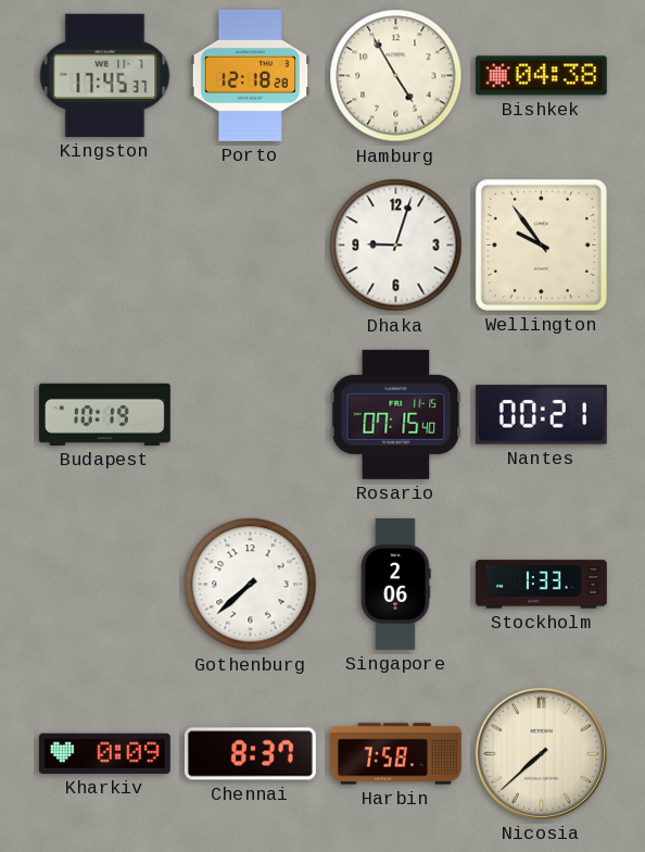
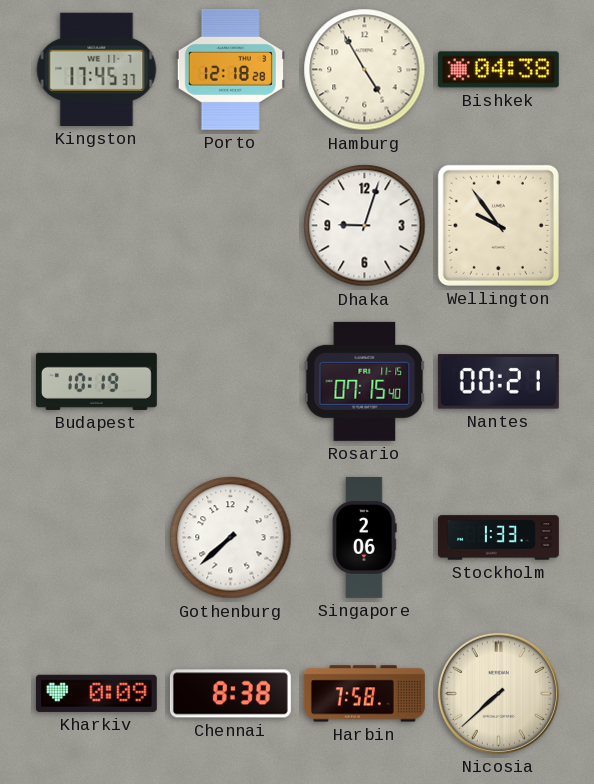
Chennai: 8:37 -> 8:38
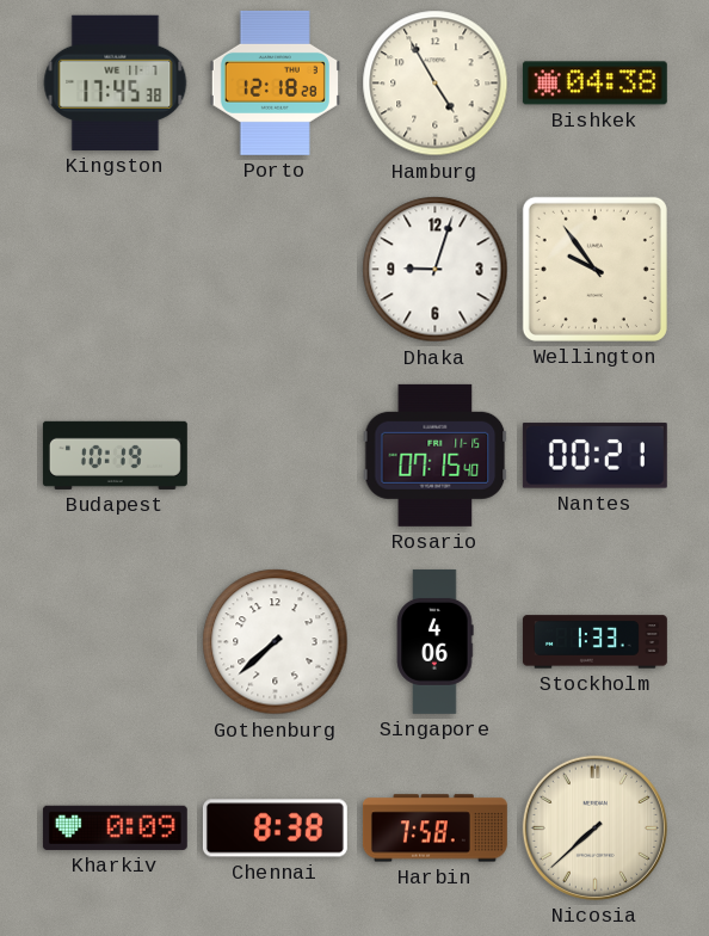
Kingston: 17:45:37 -> 17:45:38
Singapore: 2:06 -> 4:06
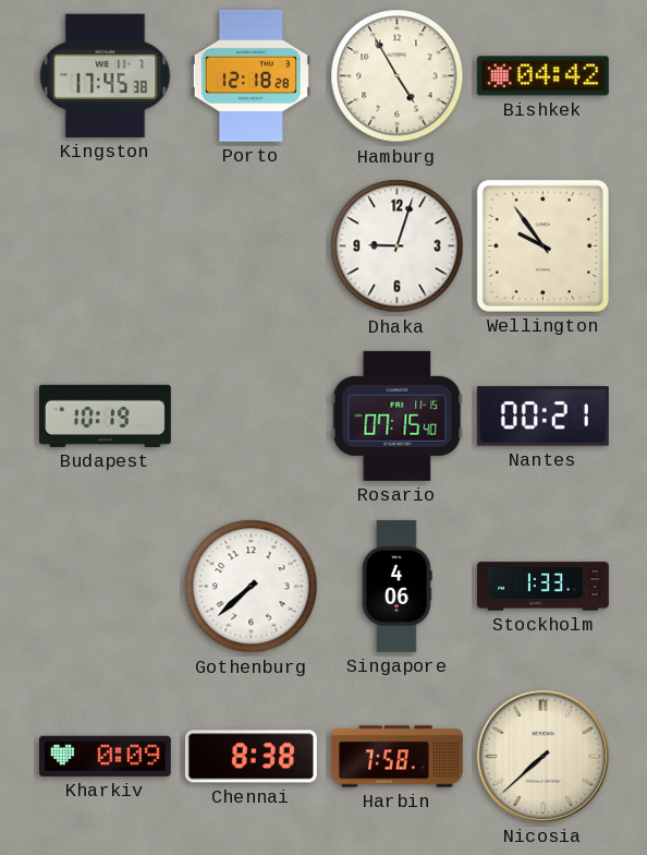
Bishkek: 04:38 -> 04:42
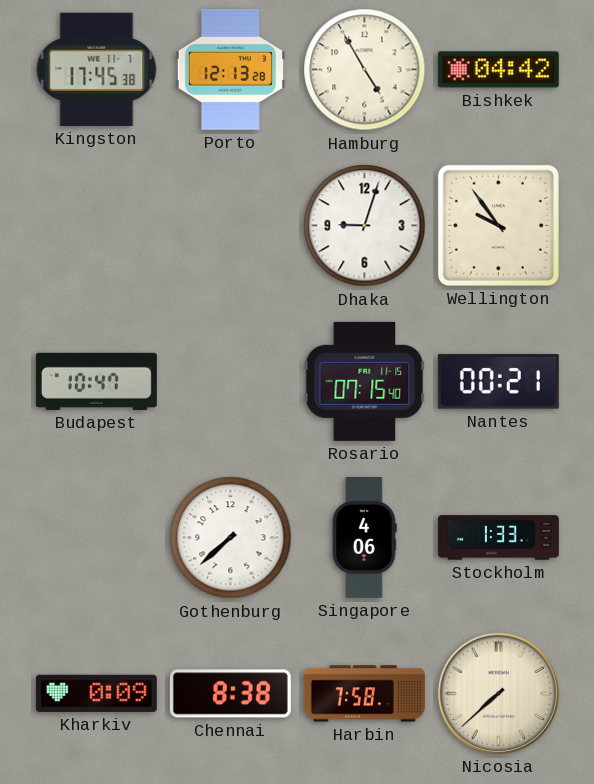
Porto: 12:18 -> 12:13
Budapest: 10:19 -> 10:47
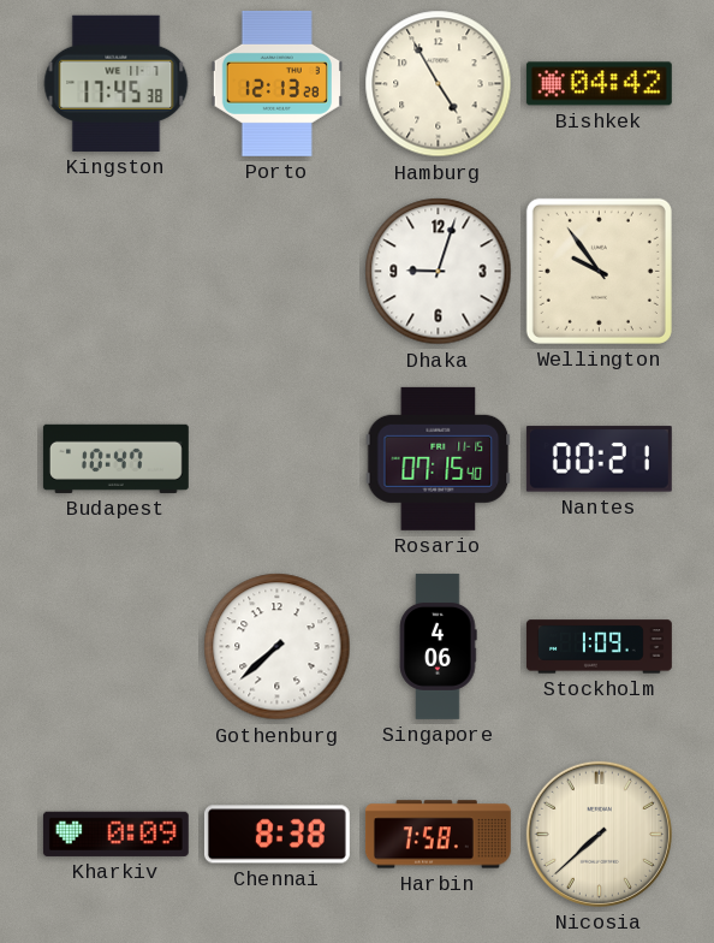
Stockholm: 1:33 -> 1:09
